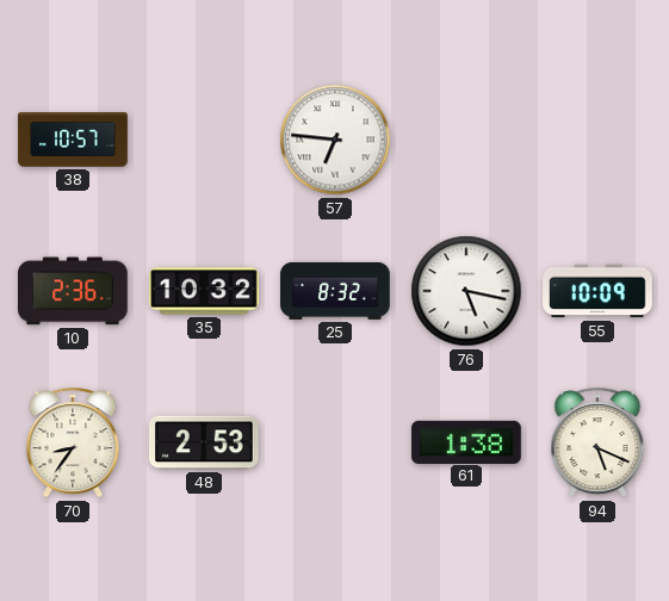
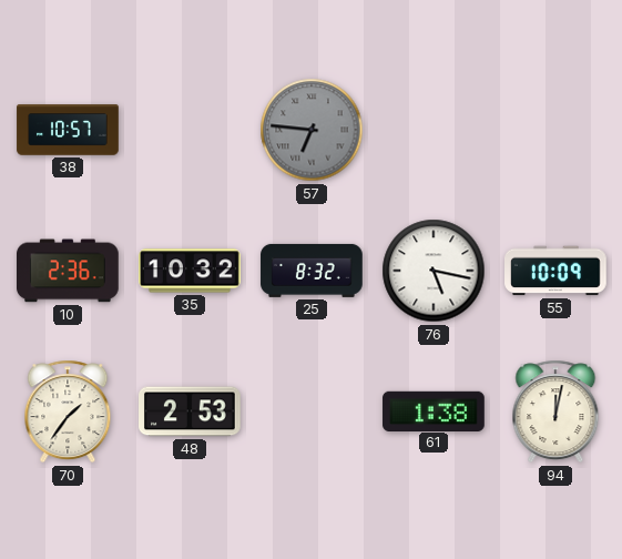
57 dial: white -> grey
70: 8:36 -> 1:36
94: 5:19 -> 12:02
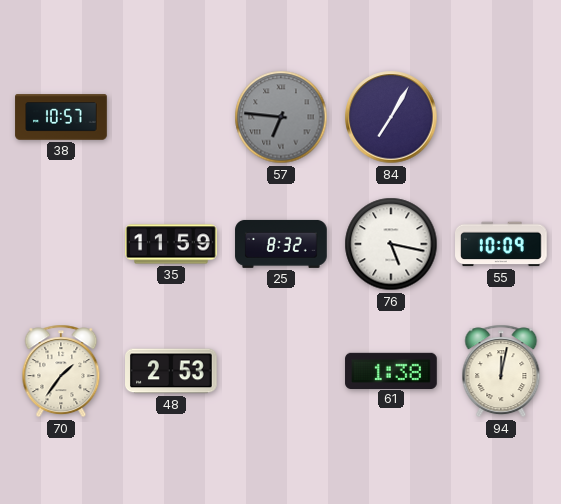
84: none -> 7:05
10: 2:36 -> none
35: 10:32 -> 11:59
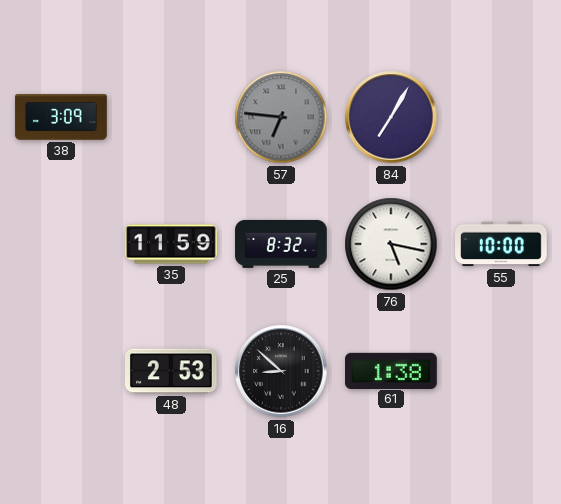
38: 10:57 -> 3:09
55: 10:09 -> 10:00
70: 1:36 -> none
16: none -> 8:52
94: 12:02 -> none
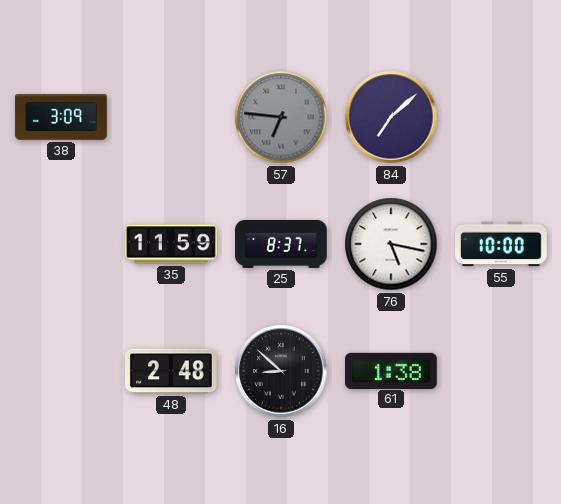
84: 7:05 -> 7:08
25: 8:32 -> 8:37
48: 2:53 -> 2:48
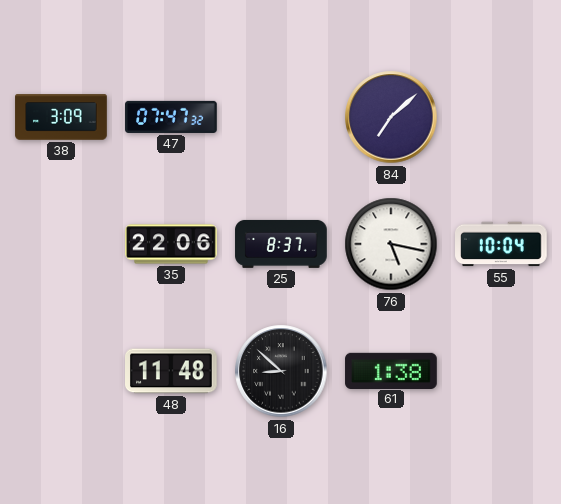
47: none -> 07:47
57: 6:46 -> none
35: 11:59 -> 22:06
55: 10:00 -> 10:04
48: 2:48 -> 11:48
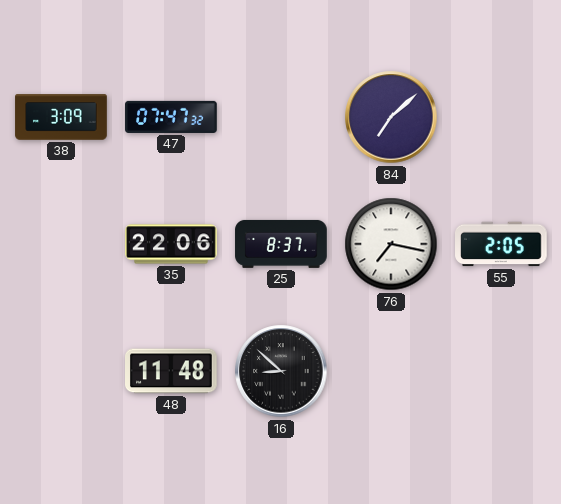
76: 5:17 -> 7:17
55: 10:04 -> 2:05
61: 1:38 -> none
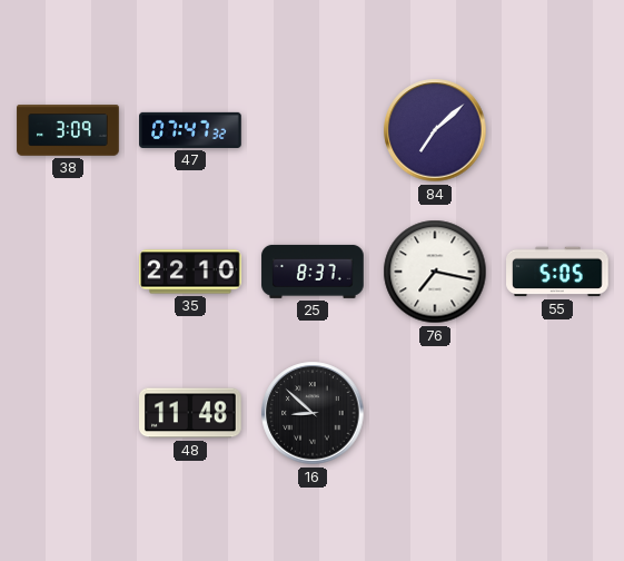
35: 22:06 -> 22:10
55: 2:05 -> 5:05
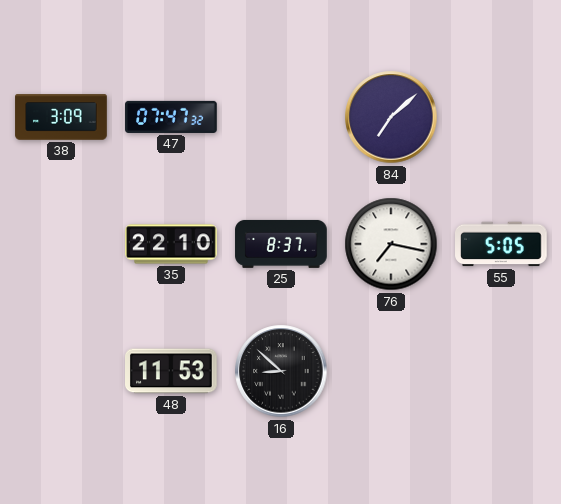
48: 11:48 -> 11:53
